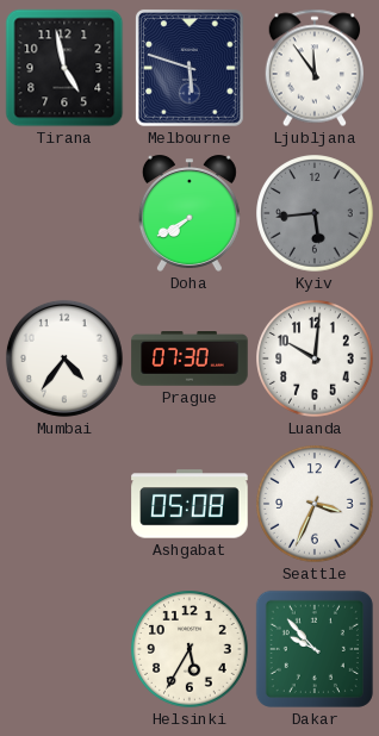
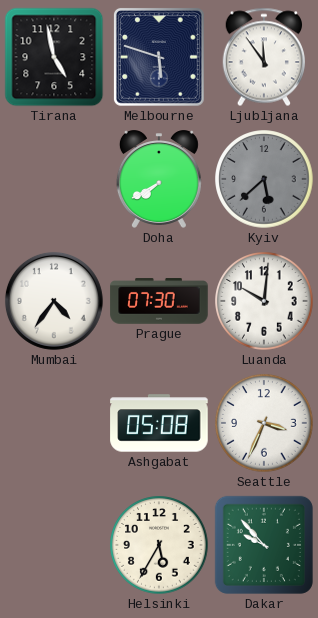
Kyiv: 5:44 -> 5:38
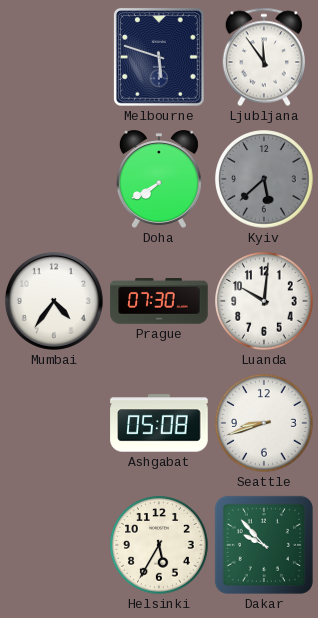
Tirana: 4:58 -> none
Seattle: 3:34 -> 8:42
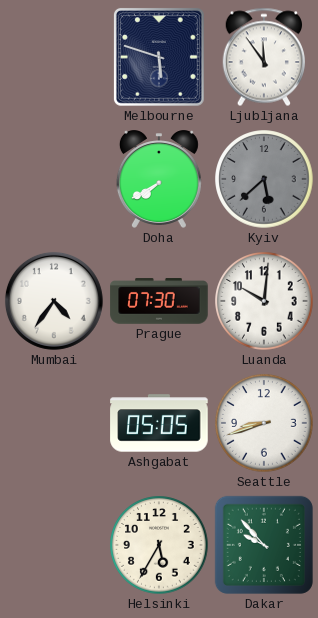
Ashgabat: 05:08 -> 05:05
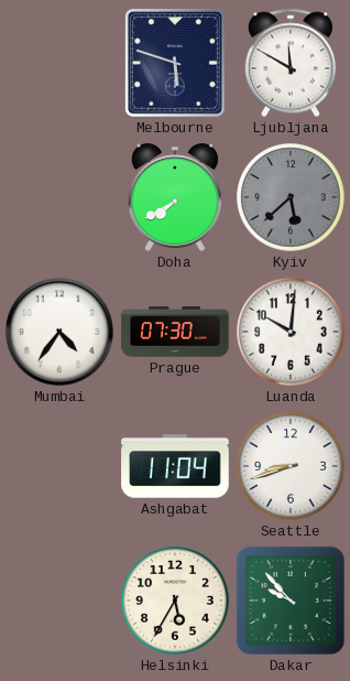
Ljubljana: 11:54 -> 11:50
Ashgabat: 05:05 -> 11:04
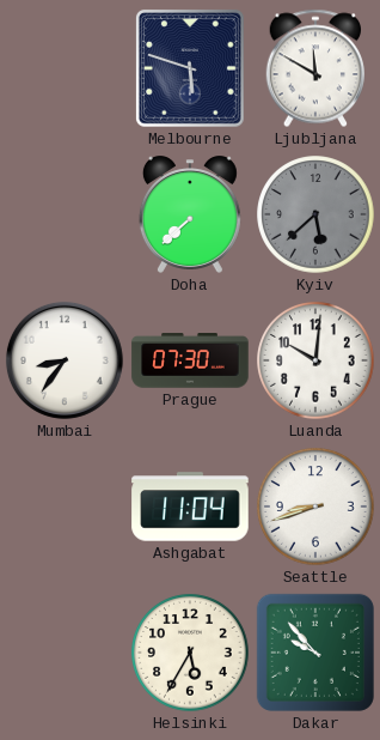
Doha: 7:40 -> 7:38
Mumbai: 4:36 -> 8:36
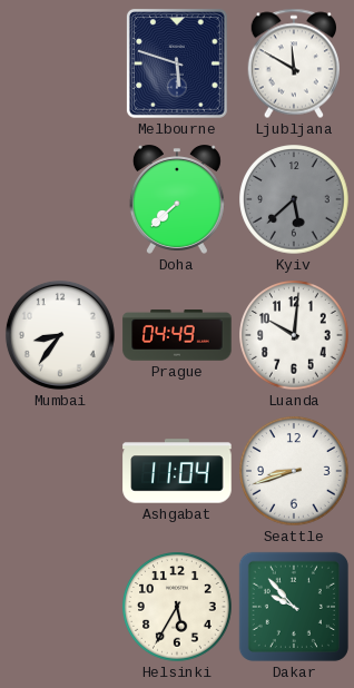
Prague: 07:30 -> 04:49
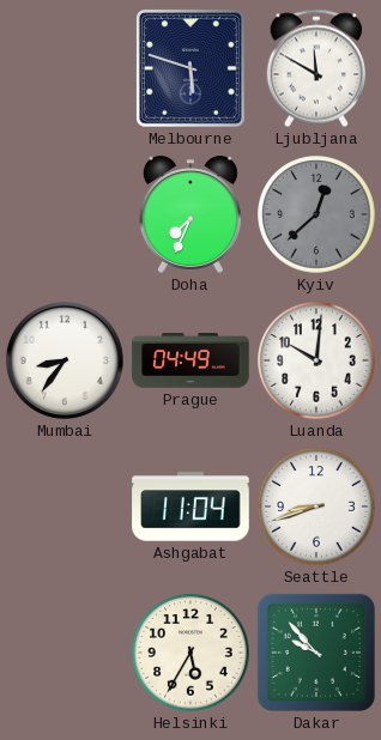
Doha: 7:38 -> 7:34
Kyiv: 5:38 -> 12:38
